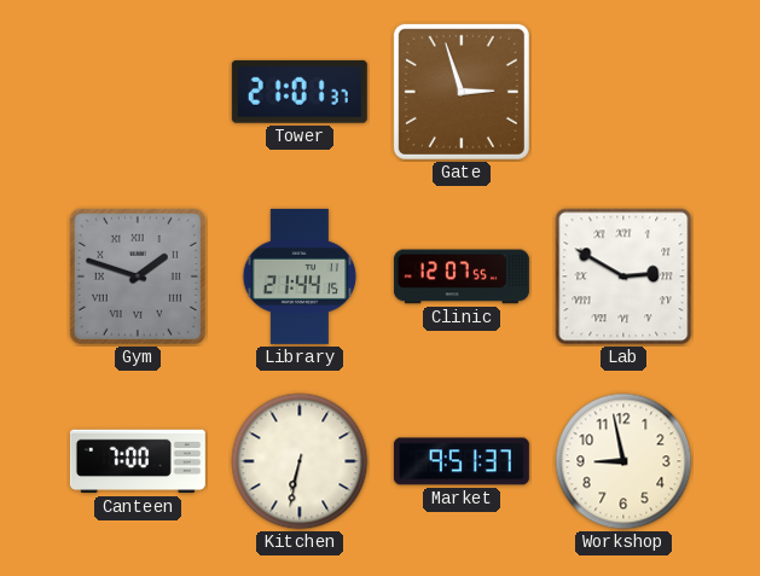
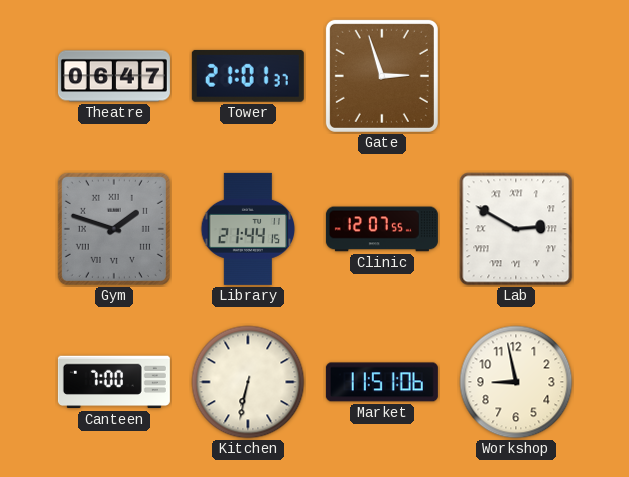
Theatre: none -> 06:47
Market: 9:51 -> 11:51
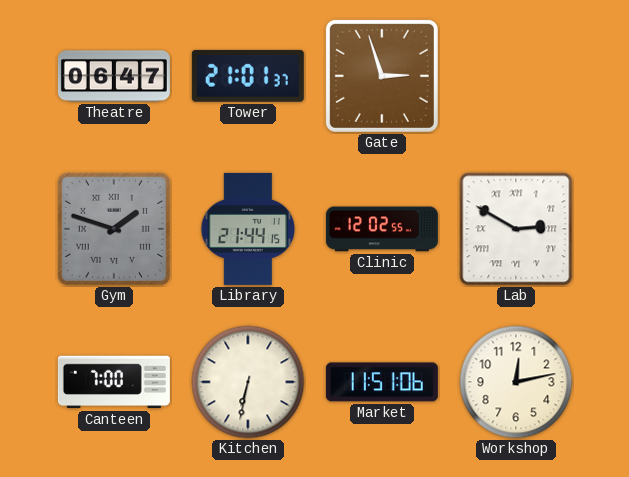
Clinic: 12:07 -> 12:02
Workshop: 8:58 -> 12:13
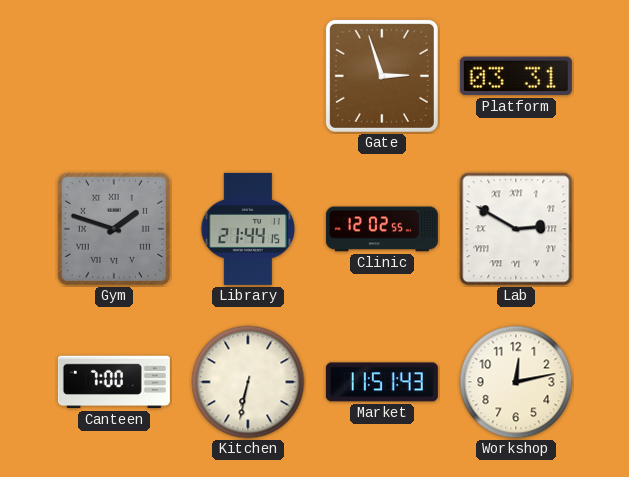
Theatre: 06:47 -> none
Tower: 21:01 -> none
Platform: none -> 03:31
Market: 11:51:06 -> 11:51:43
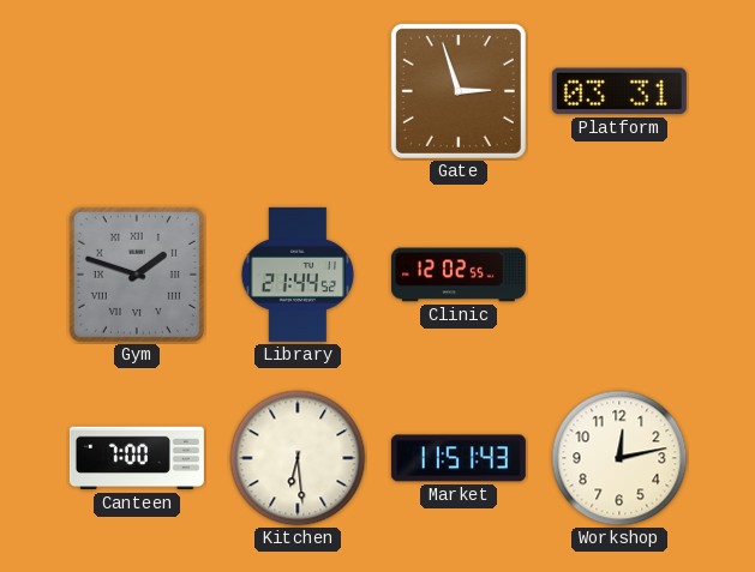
Library: 21:44:15 -> 21:44:52
Lab: 2:50 -> none
Kitchen: 6:32 -> 6:29
